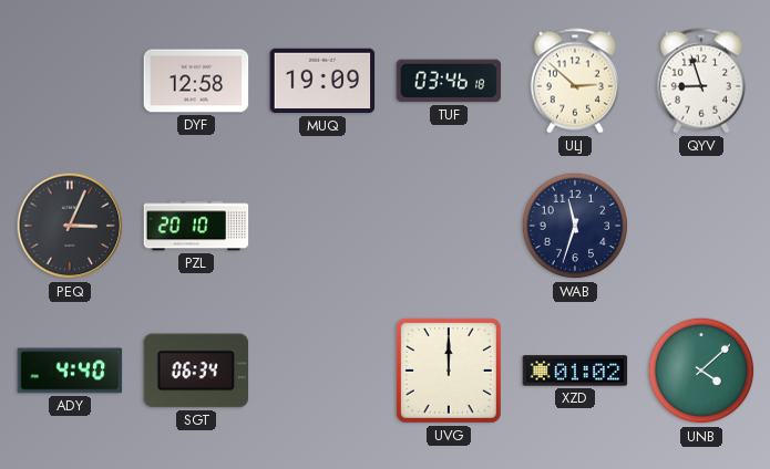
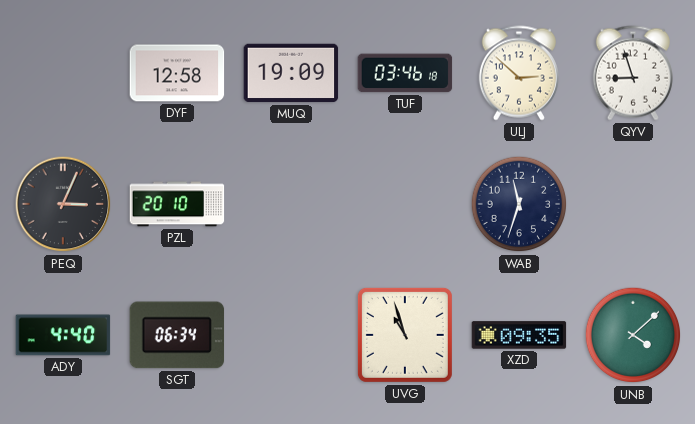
UVG: 12:00 -> 10:57
XZD: 01:02 -> 09:35
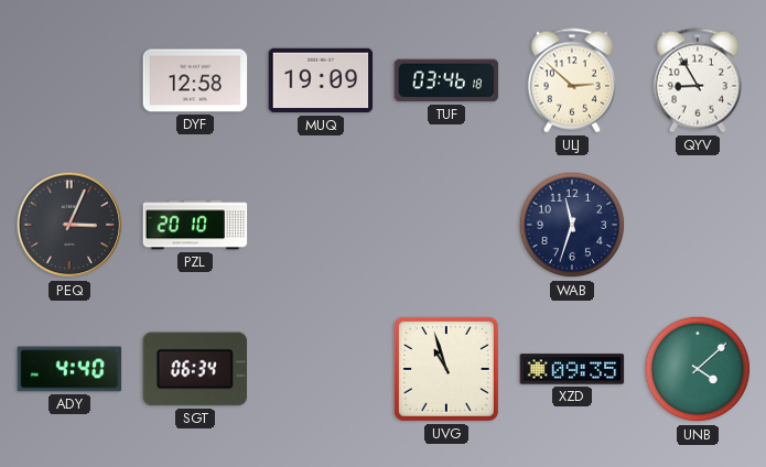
QYV: 8:57 -> 8:55
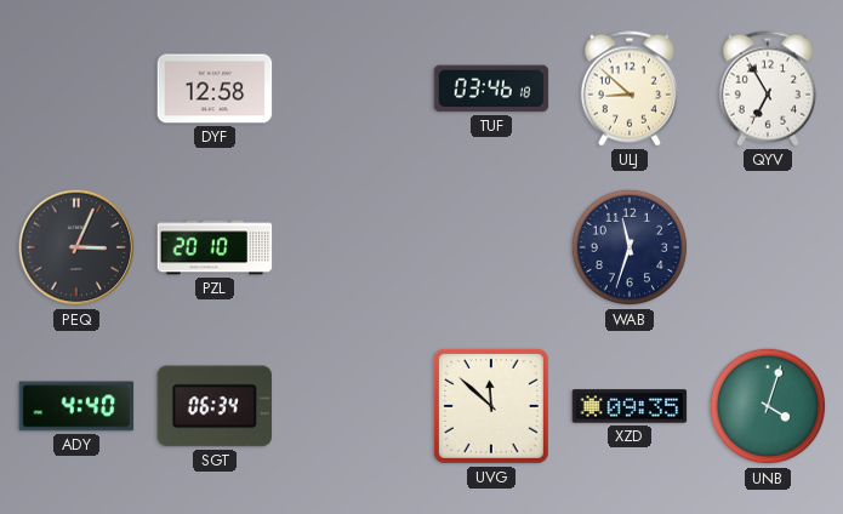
MUQ: 19:09 -> none
ULJ: 2:52 -> 8:52
QYV: 8:55 -> 6:55
UVG: 10:57 -> 11:52
UNB: 4:08 -> 4:03
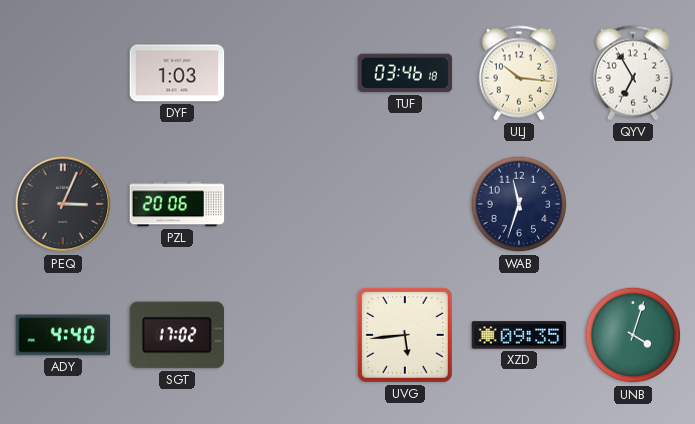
DYF: 12:58 -> 1:03
ULJ: 8:52 -> 10:16
PZL: 20:10 -> 20:06
SGT: 06:34 -> 17:02
UVG: 11:52 -> 5:44
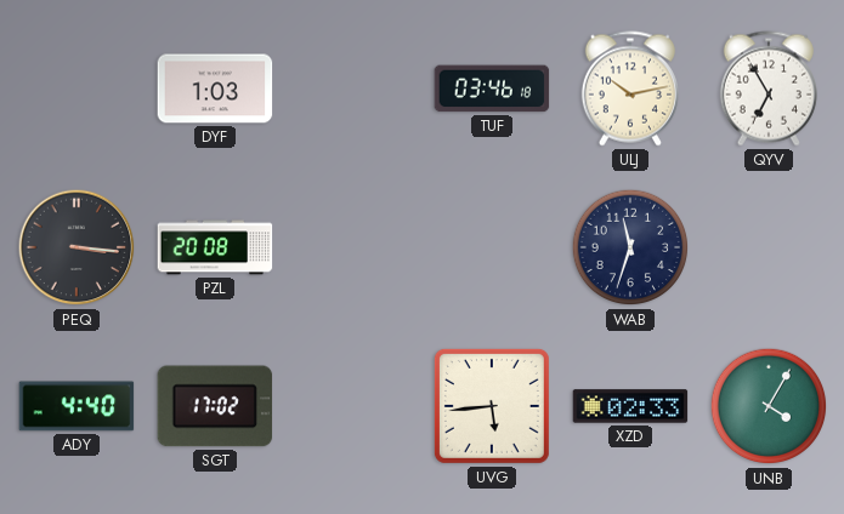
ULJ: 10:16 -> 10:13
PEQ: 3:04 -> 3:16
PZL: 20:06 -> 20:08
XZD: 09:35 -> 02:33
UNB: 4:03 -> 4:05
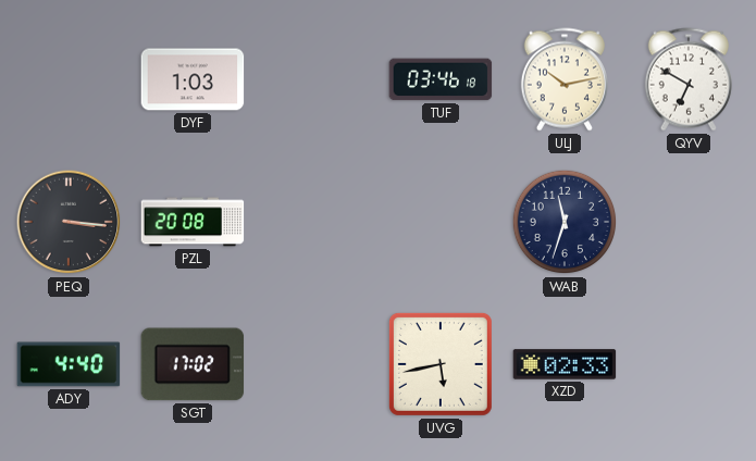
QYV: 6:55 -> 6:50
UVG: 5:44 -> 5:43
UNB: 4:05 -> none
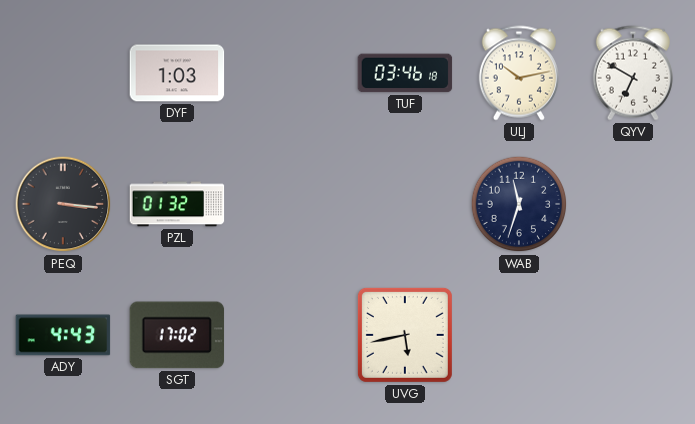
PZL: 20:08 -> 01:32
ADY: 4:40 -> 4:43
XZD: 02:33 -> none
